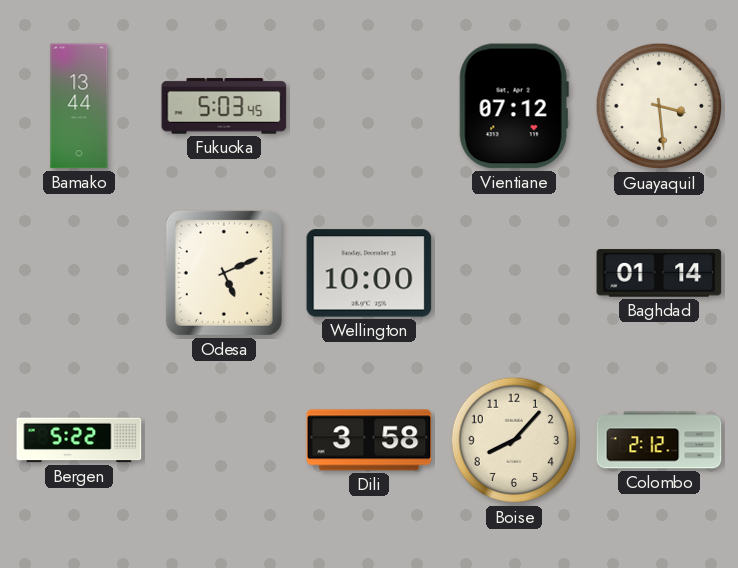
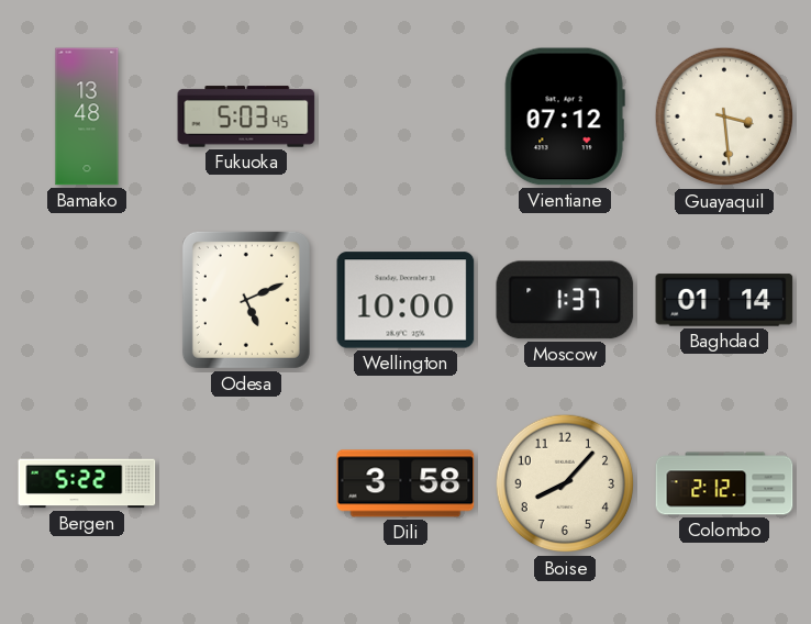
Bamako: 13:44 -> 13:48
Moscow: none -> 1:37
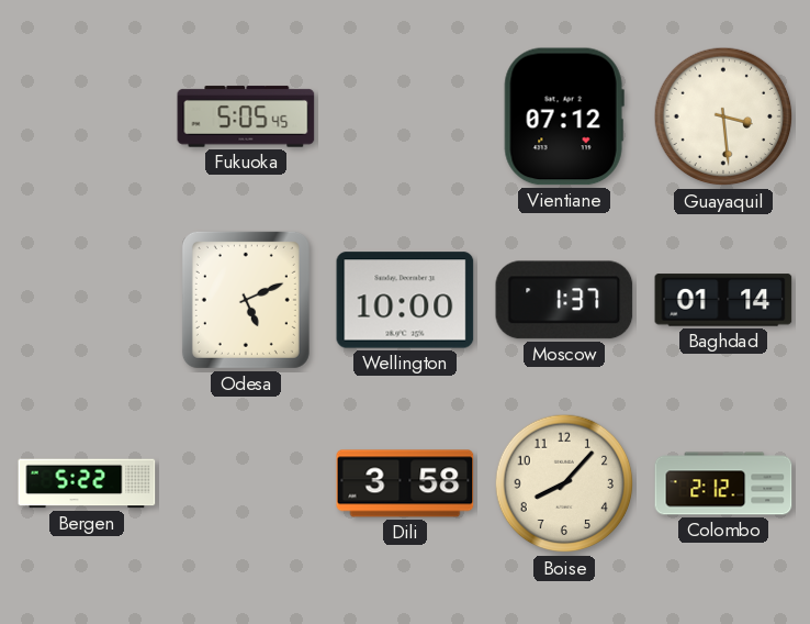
Bamako: 13:48 -> none
Fukuoka: 5:03 -> 5:05
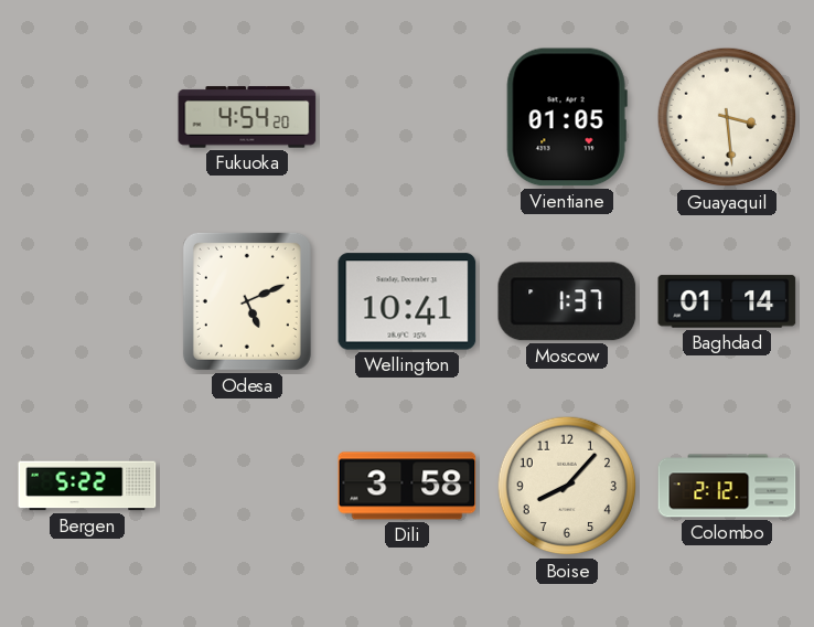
Fukuoka: 5:05 -> 4:54
Vientiane: 07:12 -> 01:05
Wellington: 10:00 -> 10:41
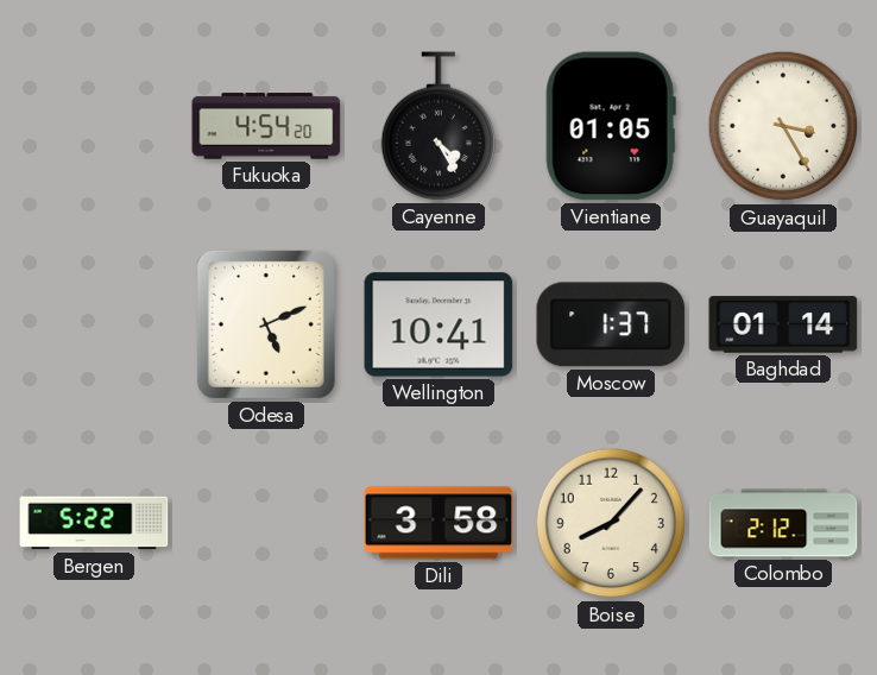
Cayenne: none -> 4:25
Guayaquil: 3:29 -> 3:25
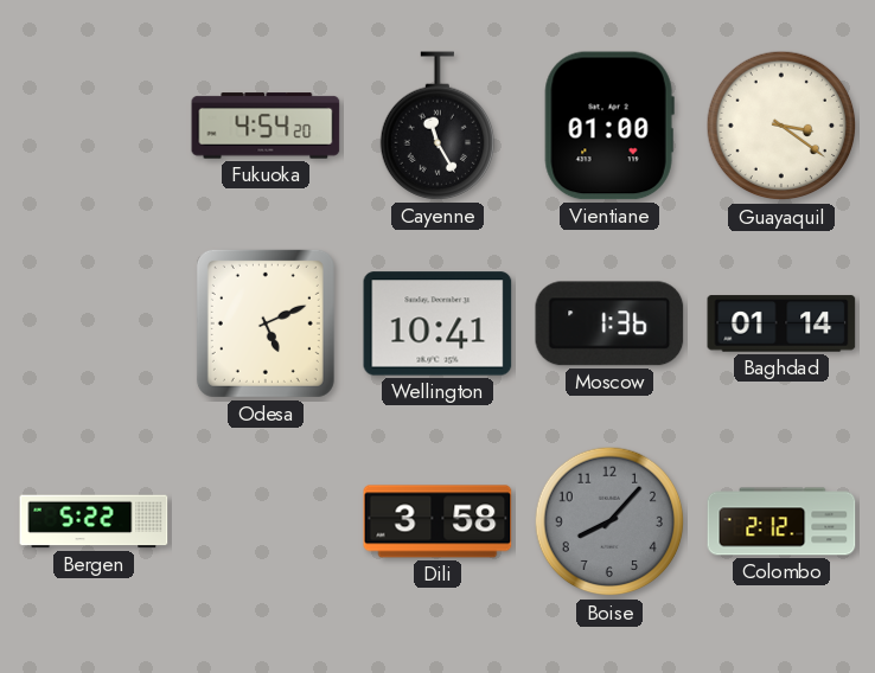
Cayenne: 4:25 -> 11:25
Vientiane: 01:05 -> 01:00
Guayaquil: 3:25 -> 3:21
Moscow: 1:37 -> 1:36
Boise dial: cream -> grey
